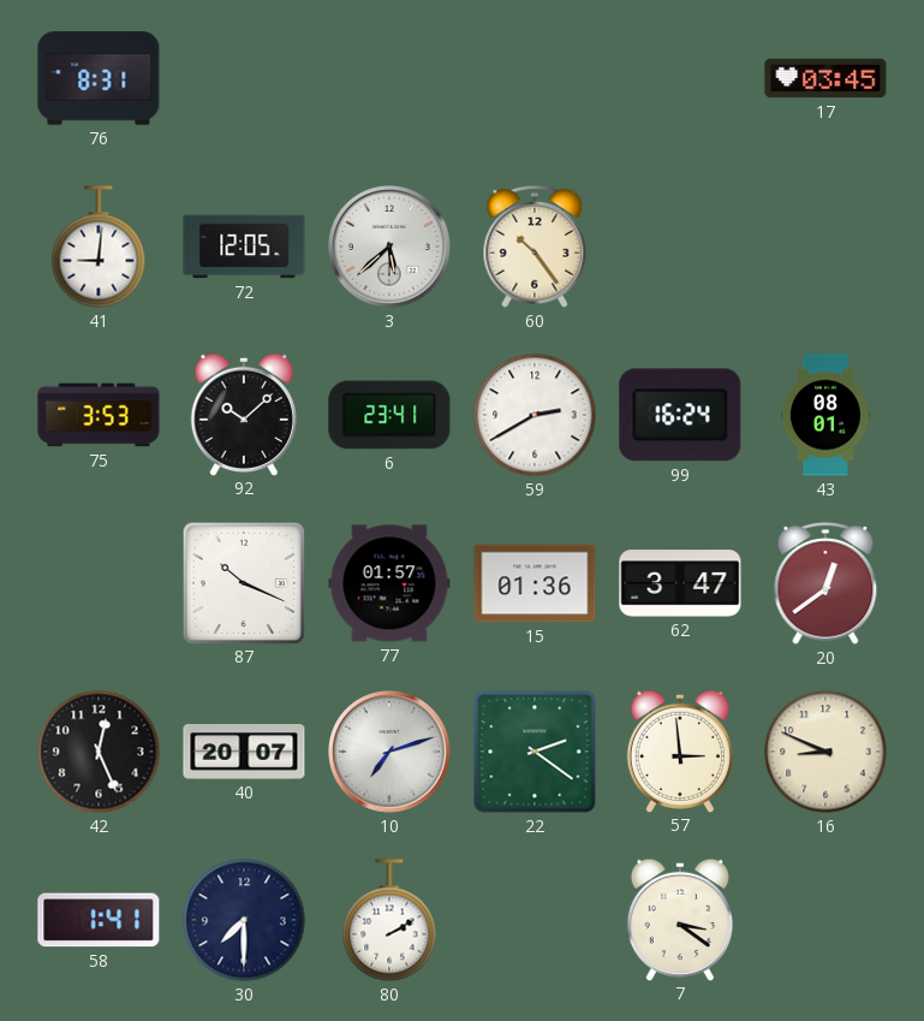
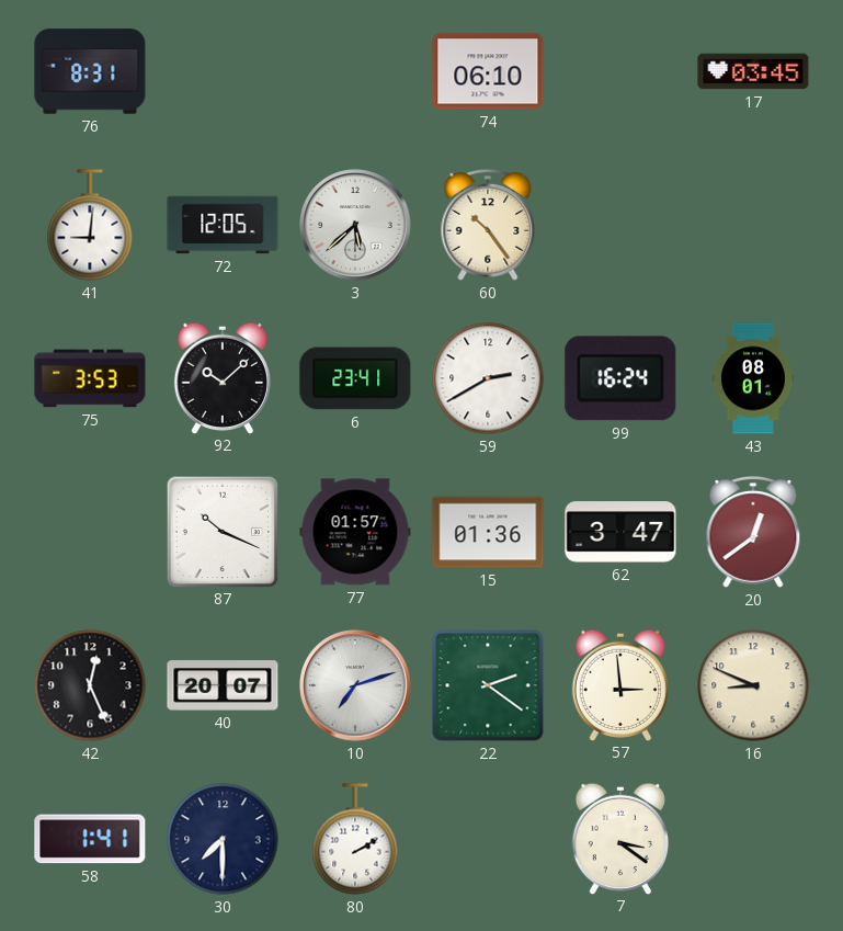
74: none -> 06:10
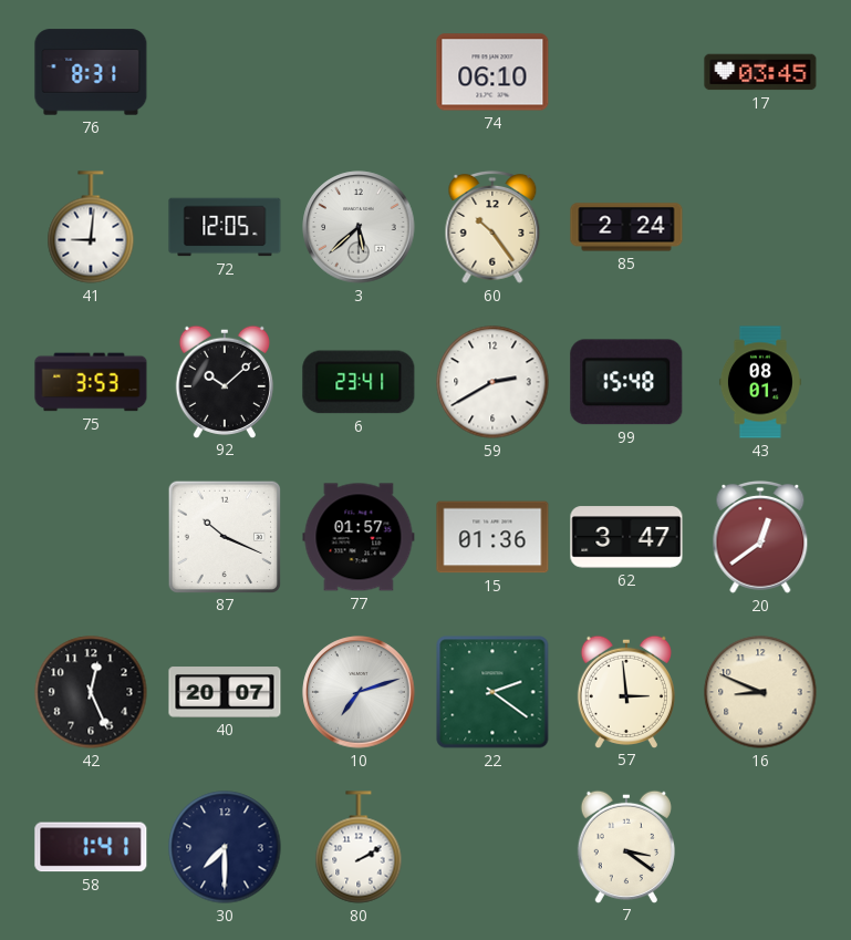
85: none -> 2:24
99: 16:24 -> 15:48
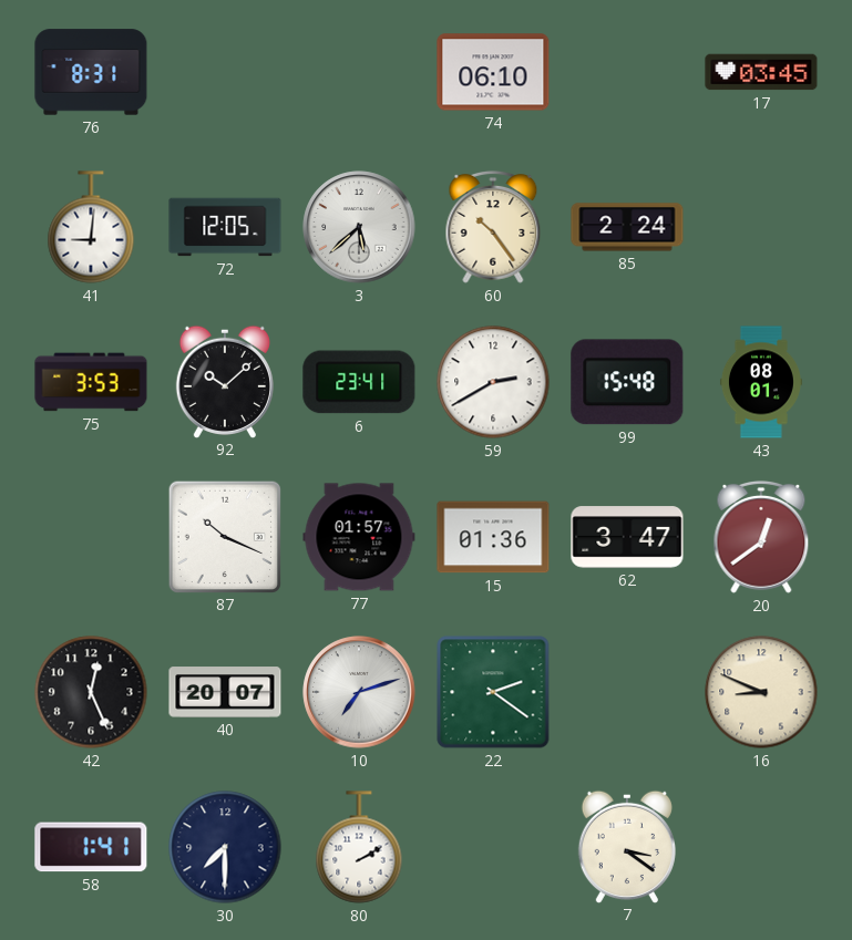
57: 2:59 -> none
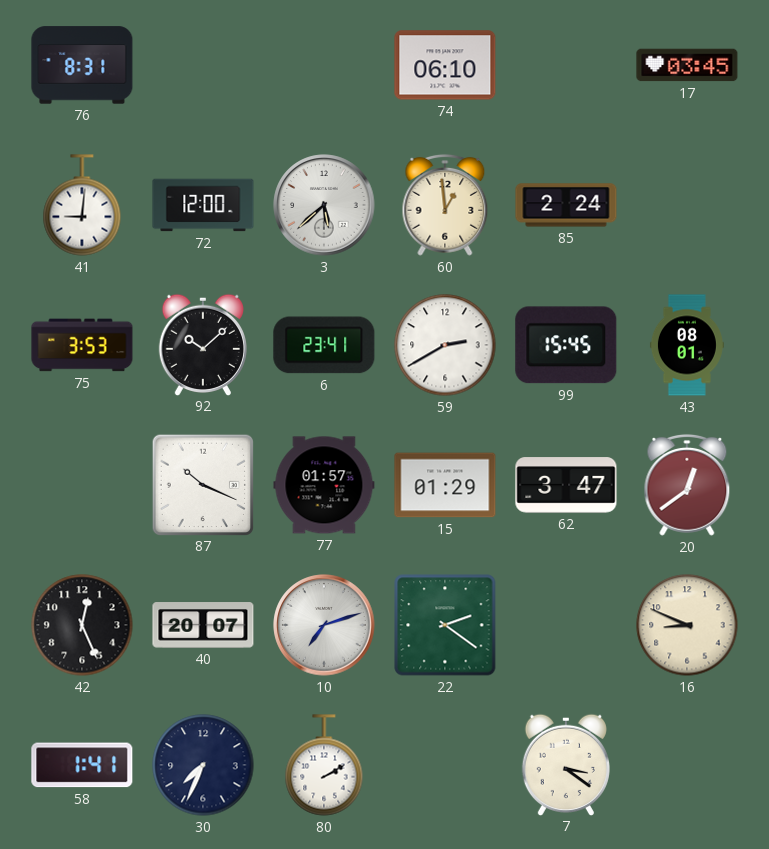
72: 12:05 -> 12:00
60: 10:24 -> 12:59
99: 15:48 -> 15:45
15: 01:36 -> 01:29
30: 7:30 -> 7:34
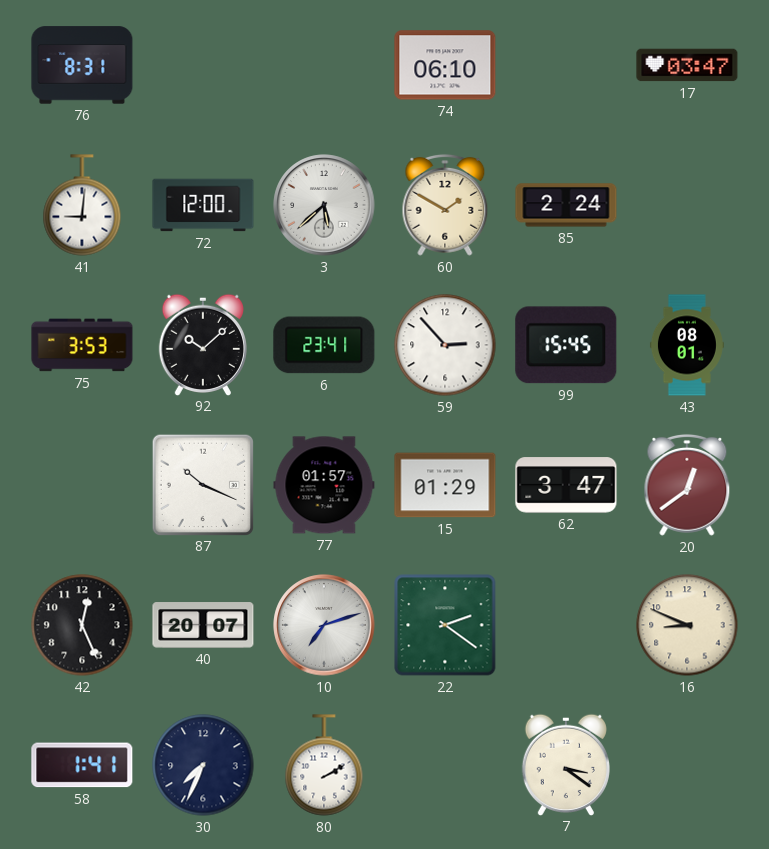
17: 03:45 -> 03:47
60: 12:59 -> 1:50
59: 2:40 -> 2:53
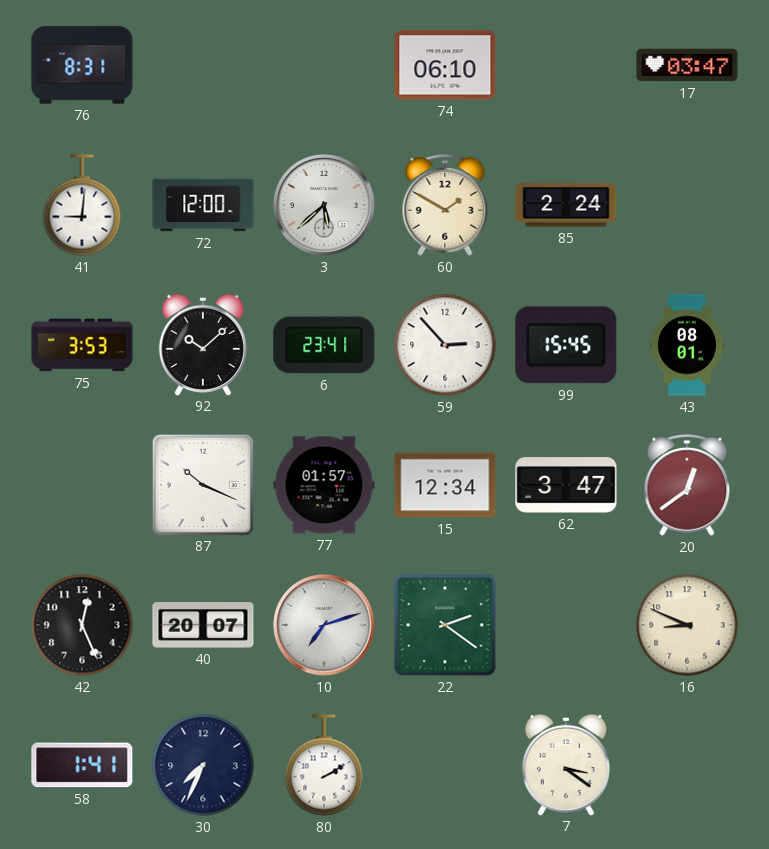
15: 01:29 -> 12:34
